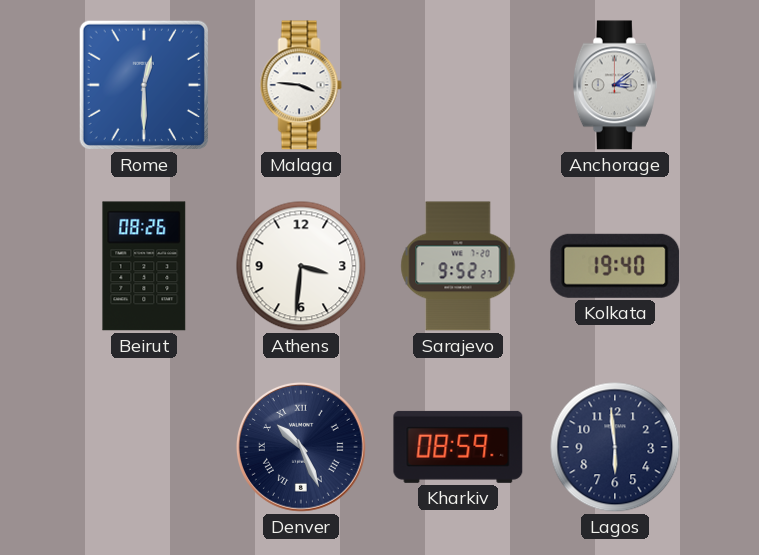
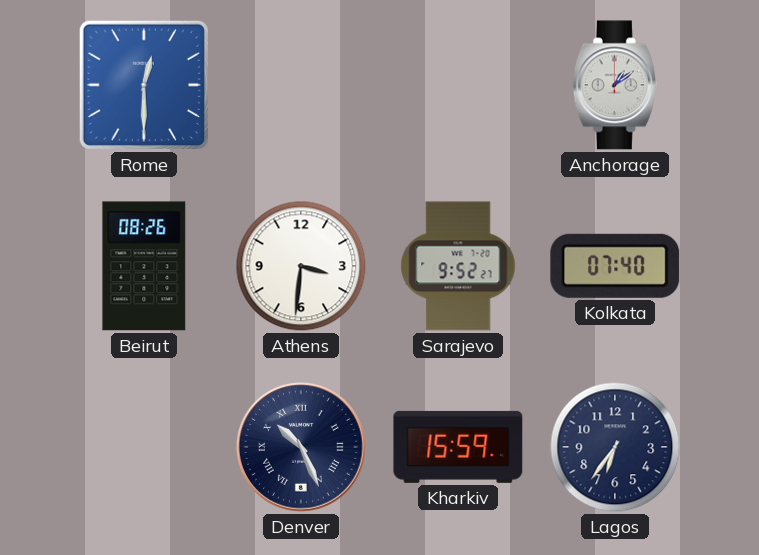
Malaga: 3:46 -> none
Anchorage: 3:09 -> 1:09
Kolkata: 19:40 -> 07:40
Kharkiv: 08:59 -> 15:59
Lagos: 5:59 -> 6:36
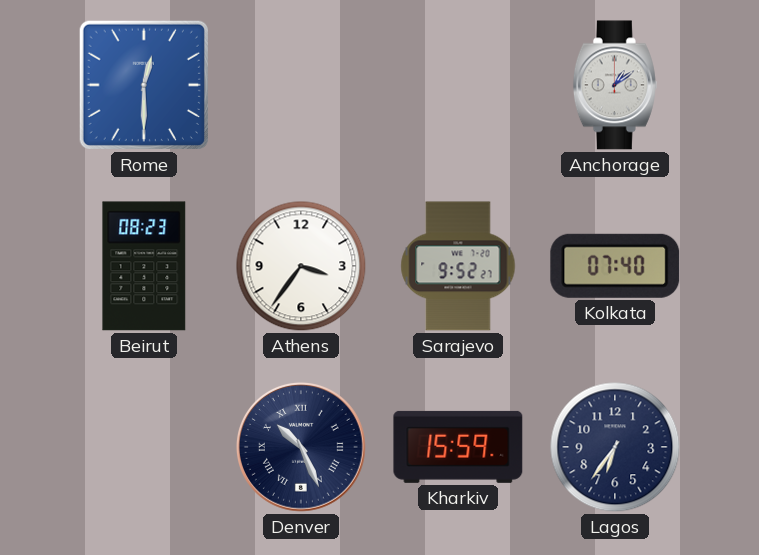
Beirut: 08:26 -> 08:23
Athens: 3:31 -> 3:36
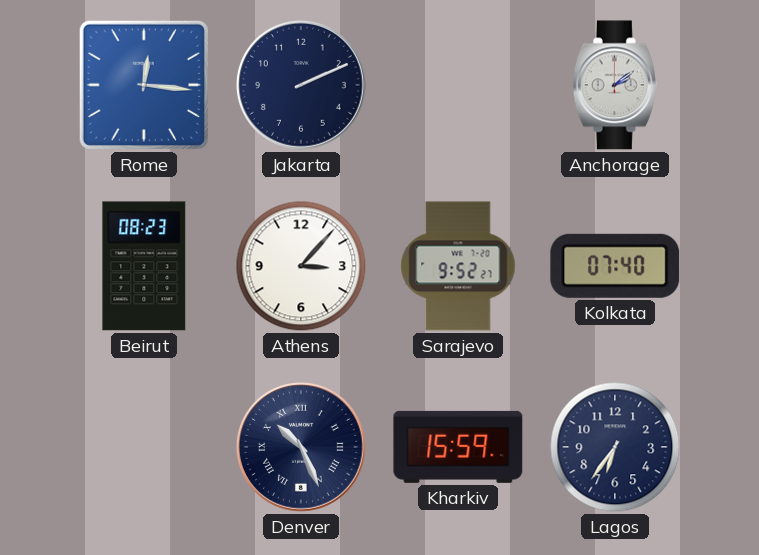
Rome: 12:30 -> 12:16
Jakarta: none -> 2:11
Anchorage: 1:09 -> 2:09
Athens: 3:36 -> 3:07
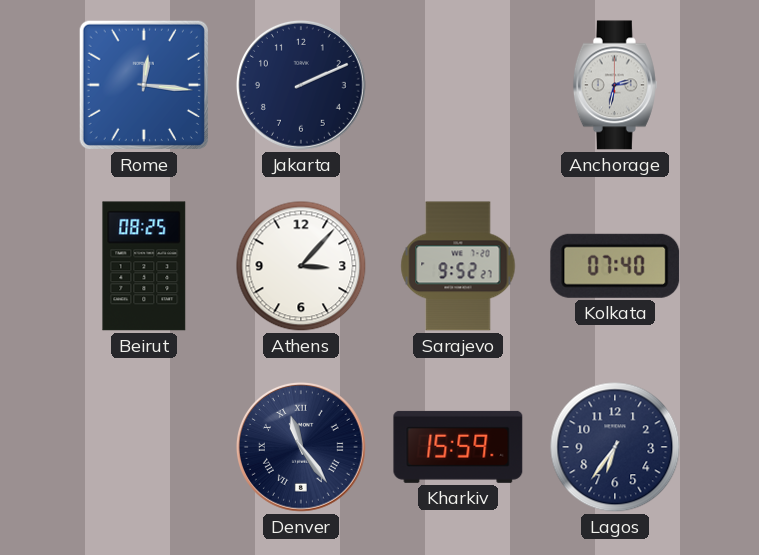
Anchorage: 2:09 -> 2:32
Beirut: 08:23 -> 08:25
Denver: 10:26 -> 11:24
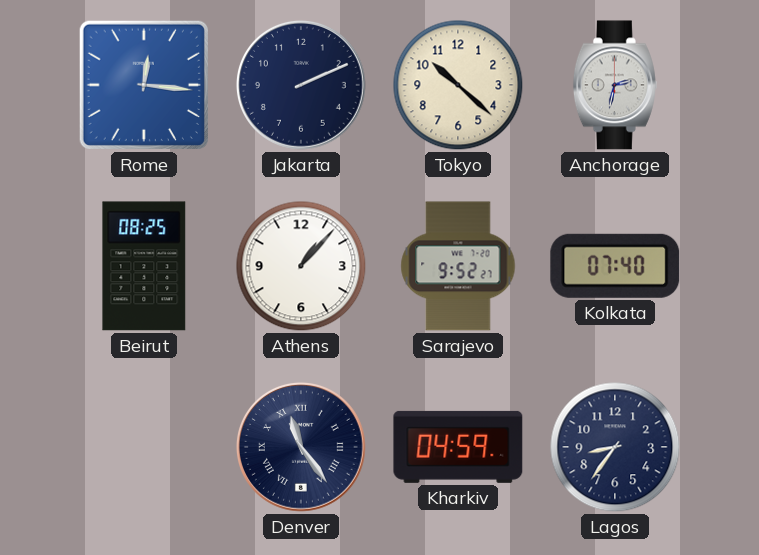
Tokyo: none -> 10:22
Athens: 3:07 -> 1:07
Kharkiv: 15:59 -> 04:59
Lagos: 6:36 -> 8:36
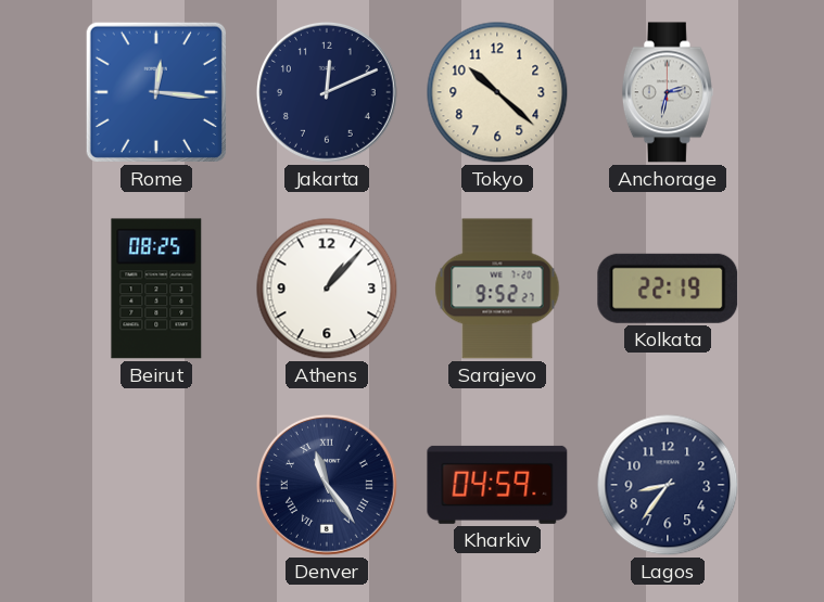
Jakarta: 2:11 -> 12:11
Kolkata: 07:40 -> 22:19
